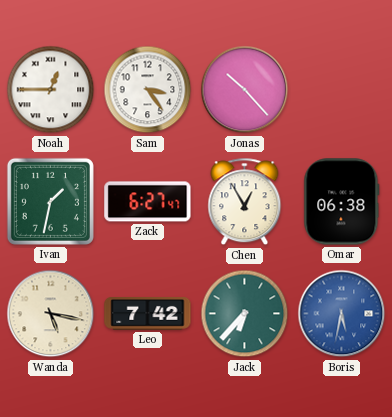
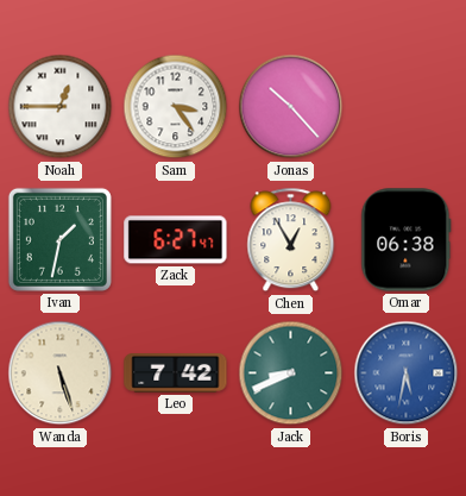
Wanda: 5:17 -> 5:27
Jack: 6:37 -> 8:41
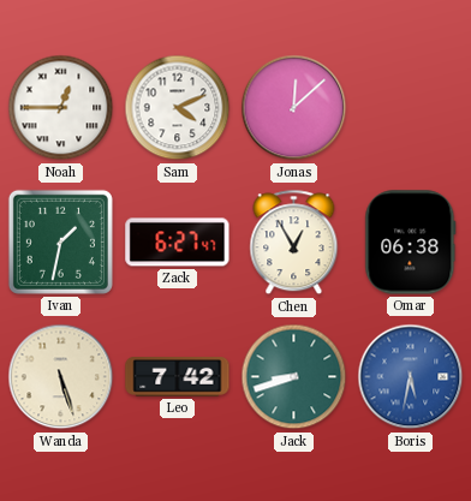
Sam: 3:24 -> 4:11
Jonas: 10:23 -> 12:08
Jack: 8:41 -> 8:42
